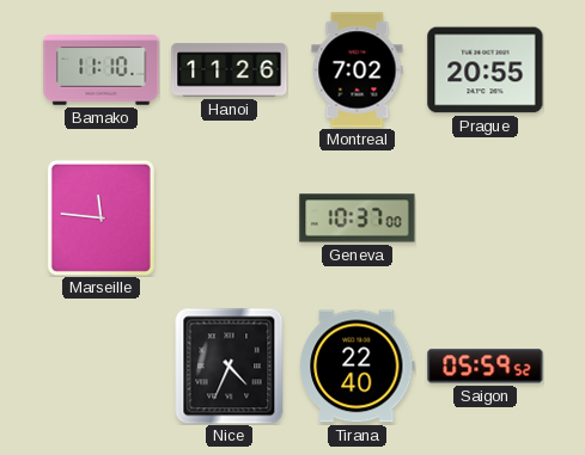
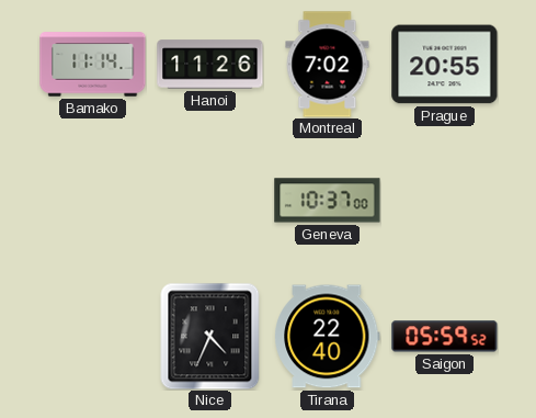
Bamako: 11:10 -> 11:14
Marseille: 11:46 -> none
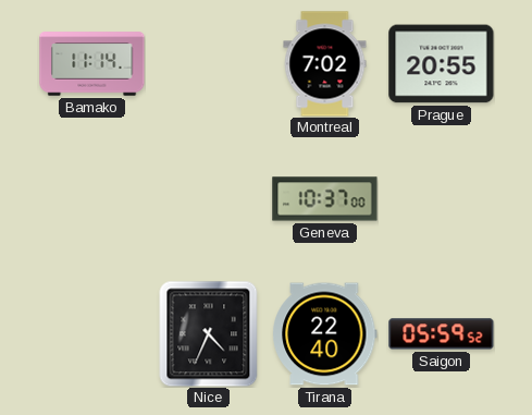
Hanoi: 11:26 -> none
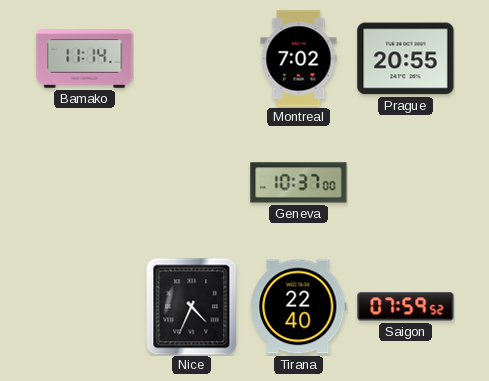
Saigon: 05:59 -> 07:59
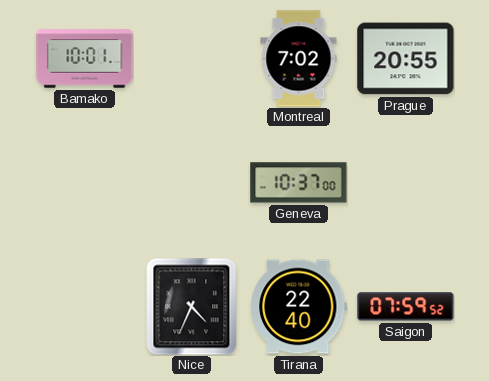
Bamako: 11:14 -> 10:01
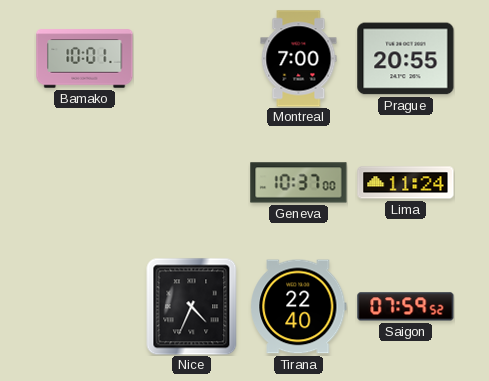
Montreal: 7:02 -> 7:00
Lima: none -> 11:24
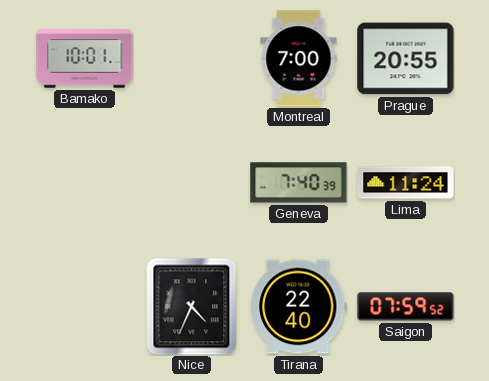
Geneva: 10:37 -> 7:40
